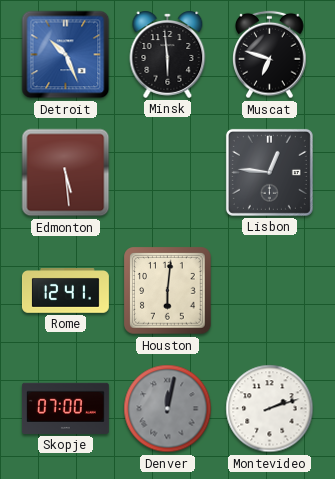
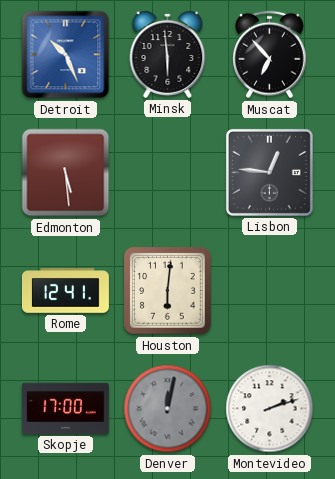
Muscat: 6:48 -> 6:53
Skopje: 07:00 -> 17:00
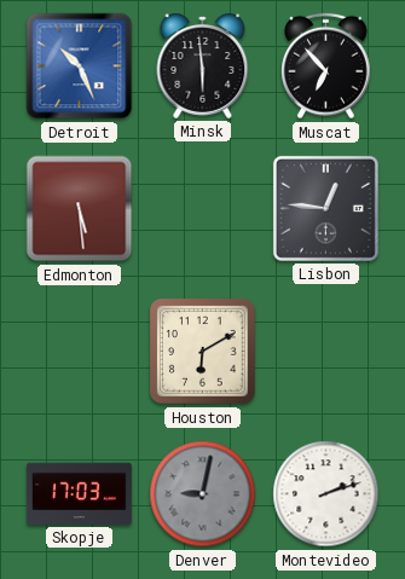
Rome: 12:41 -> none
Houston: 6:01 -> 6:10
Skopje: 17:00 -> 17:03
Denver: 12:02 -> 9:02
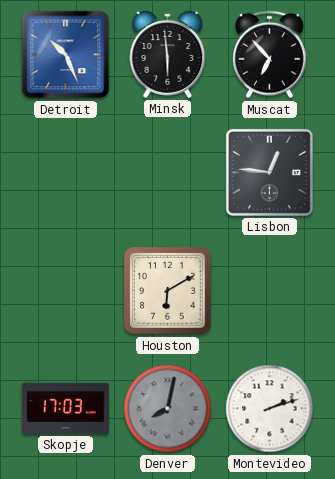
Edmonton: 5:29 -> none
Denver: 9:02 -> 8:02
